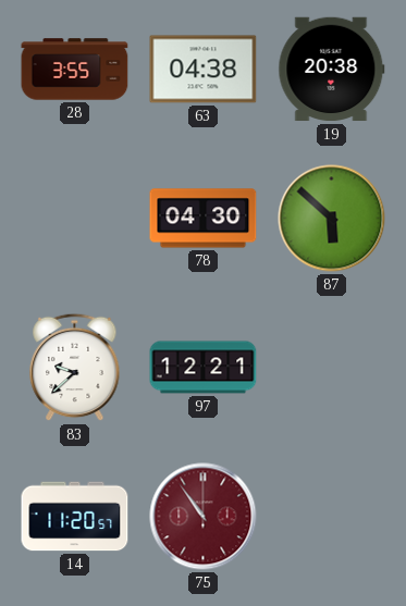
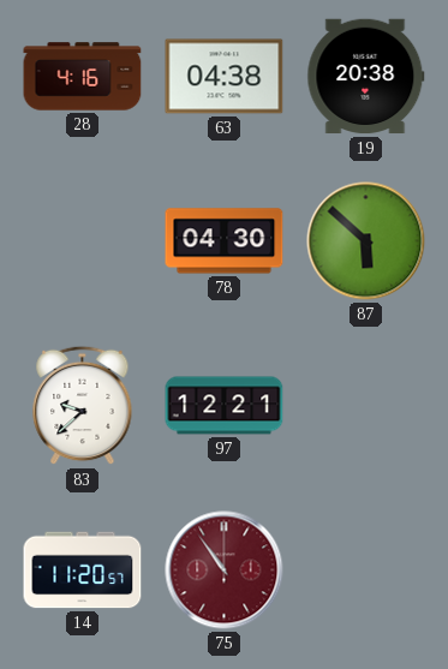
28: 3:55 -> 4:16
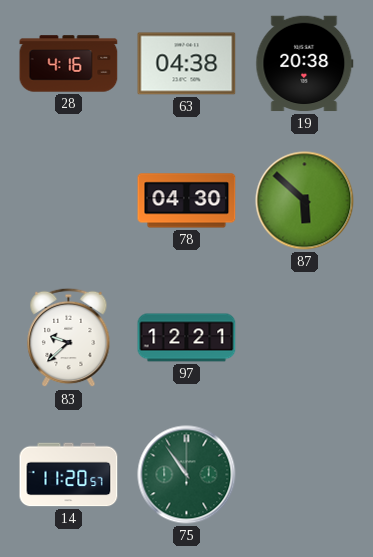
75 dial: burgundy -> green
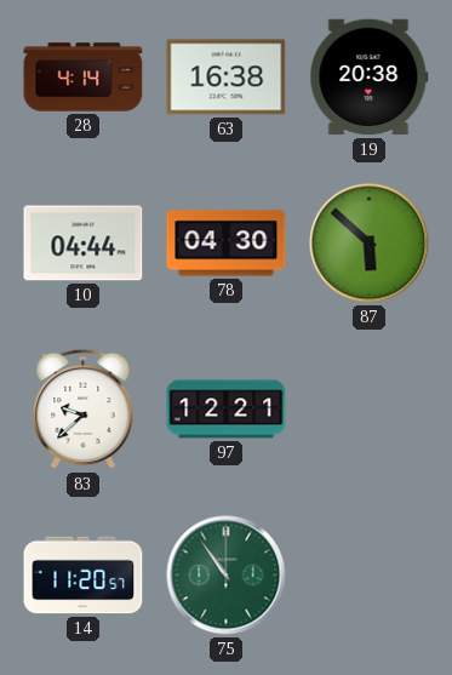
28: 4:16 -> 4:14
63: 04:38 -> 16:38
10: none -> 04:44
